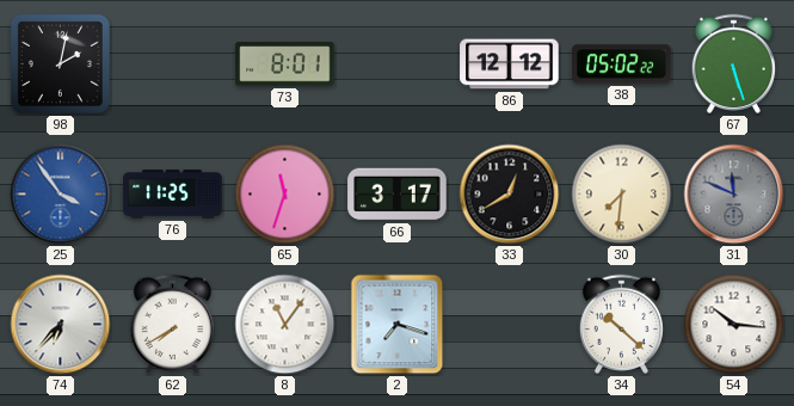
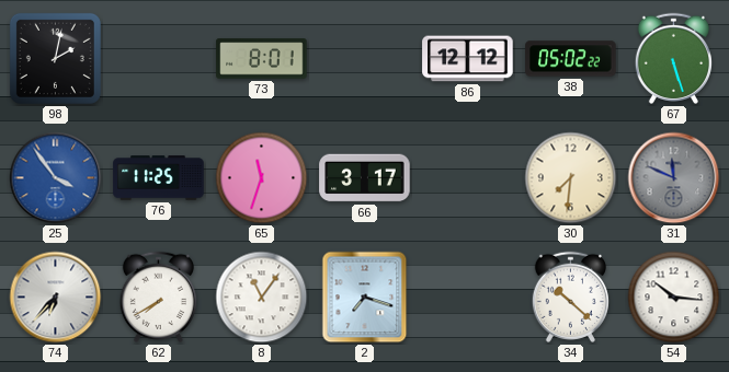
33: 12:40 -> none
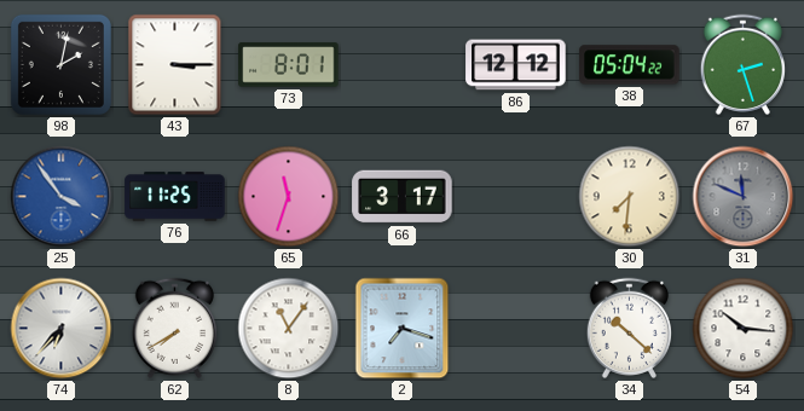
43: none -> 3:15
38: 05:02 -> 05:04
67: 5:27 -> 2:27
